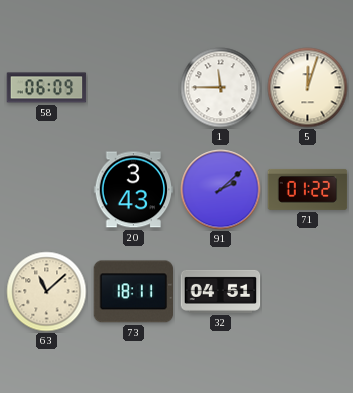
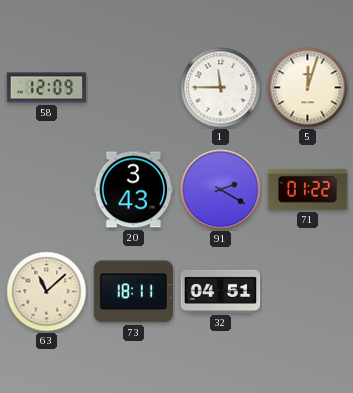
58: 06:09 -> 12:09
91: 2:08 -> 2:20
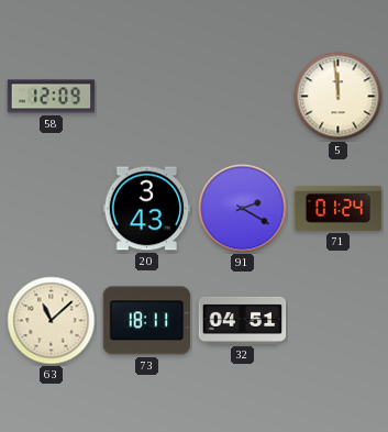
1: 11:45 -> none
5: 12:03 -> 11:59
71: 01:22 -> 01:24
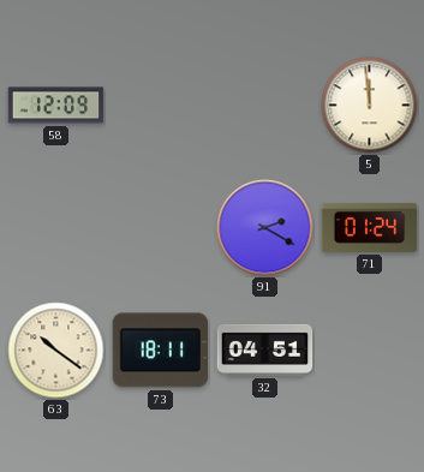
20: 3:43 -> none
63: 11:08 -> 10:21
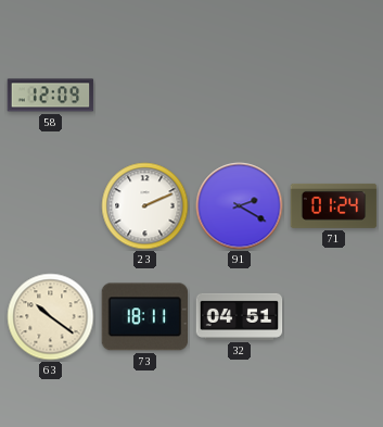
5: 11:59 -> none
23: none -> 2:11
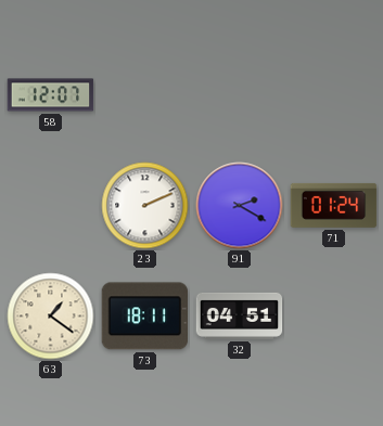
58: 12:09 -> 12:07
63: 10:21 -> 1:21
